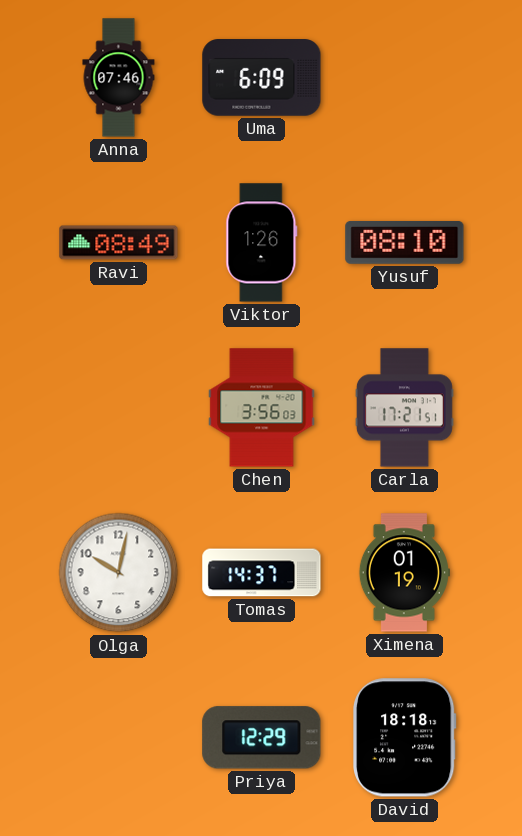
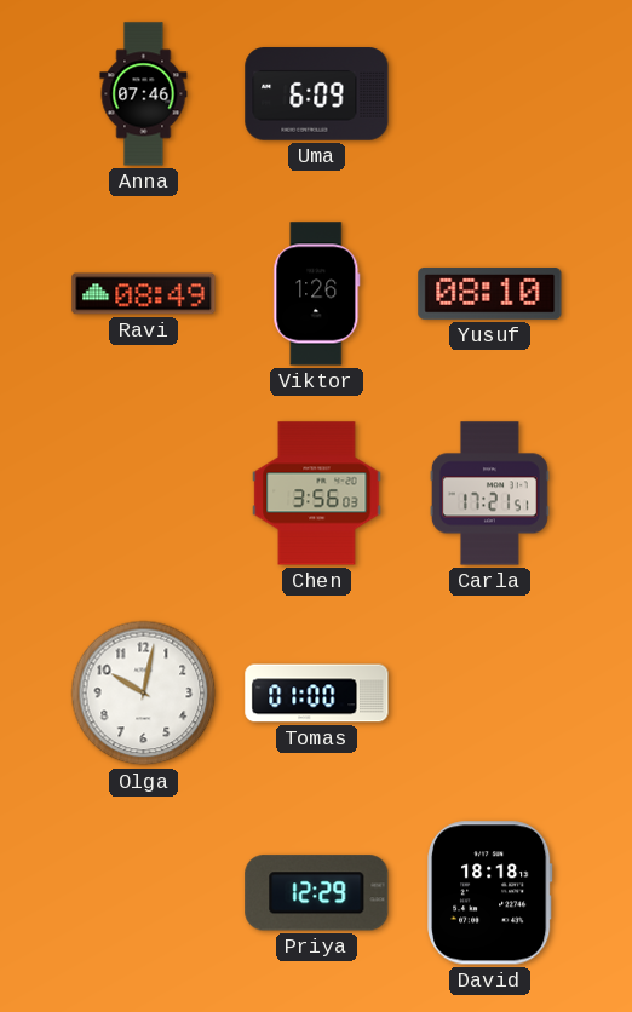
Tomas: 14:37 -> 01:00
Ximena: 01:19 -> none
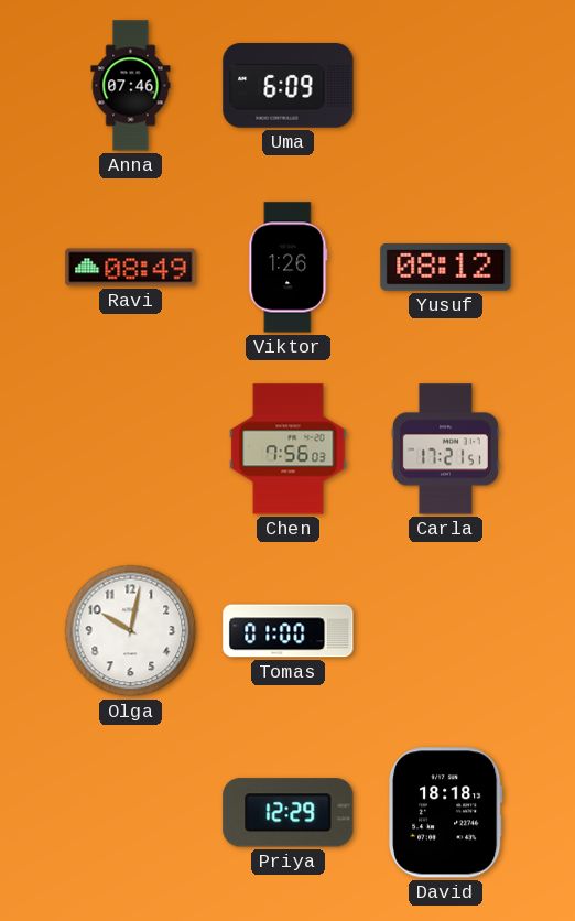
Yusuf: 08:10 -> 08:12
Chen: 3:56 -> 7:56
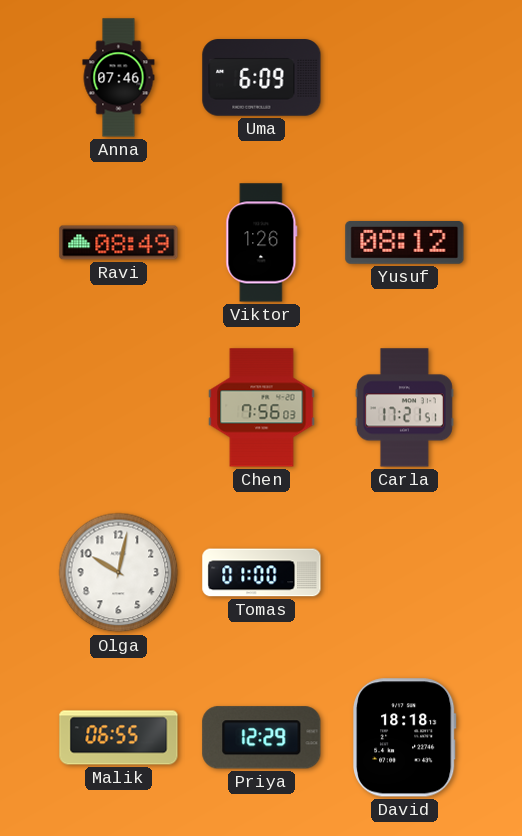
Malik: none -> 06:55
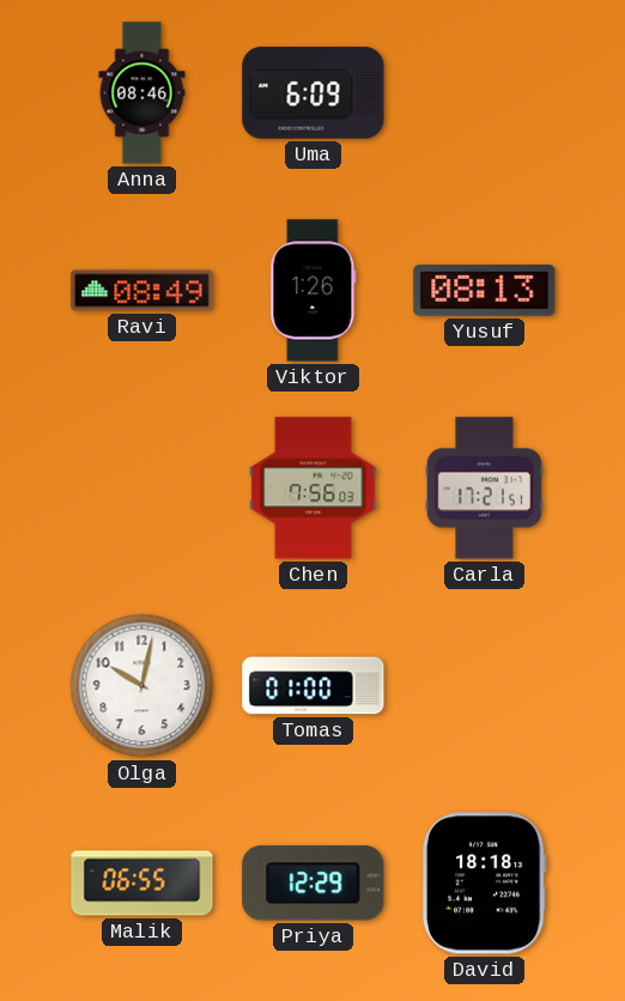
Anna: 07:46 -> 08:46
Yusuf: 08:12 -> 08:13
